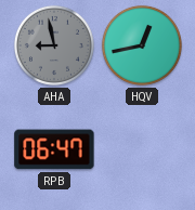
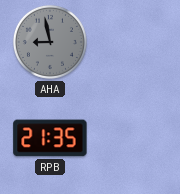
HQV: 12:43 -> none
RPB: 06:47 -> 21:35
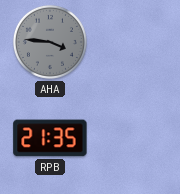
AHA: 8:58 -> 3:46
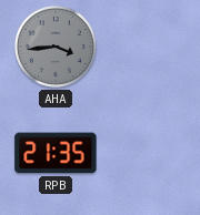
AHA: 3:46 -> 3:44
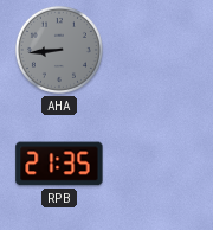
AHA: 3:44 -> 8:44
